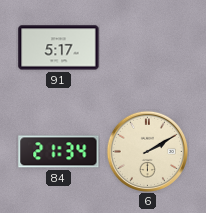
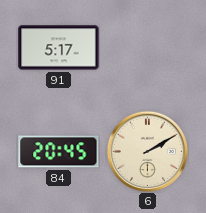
84: 21:34 -> 20:45
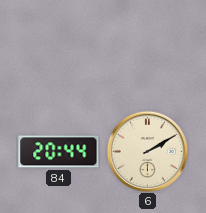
91: 5:17 -> none
84: 20:45 -> 20:44
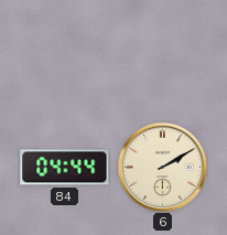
84: 20:44 -> 04:44
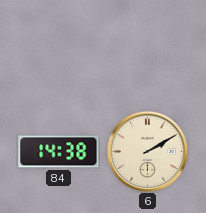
84: 04:44 -> 14:38
